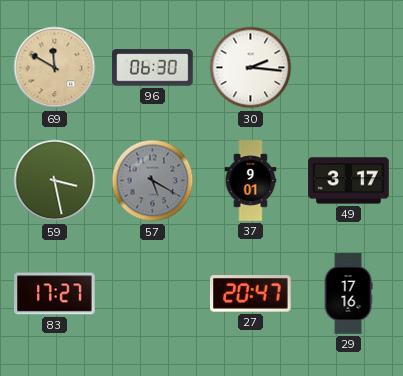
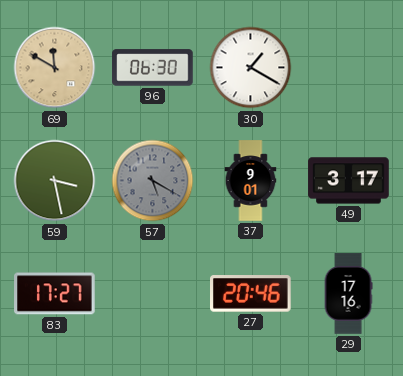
30: 2:16 -> 1:20
27: 20:47 -> 20:46
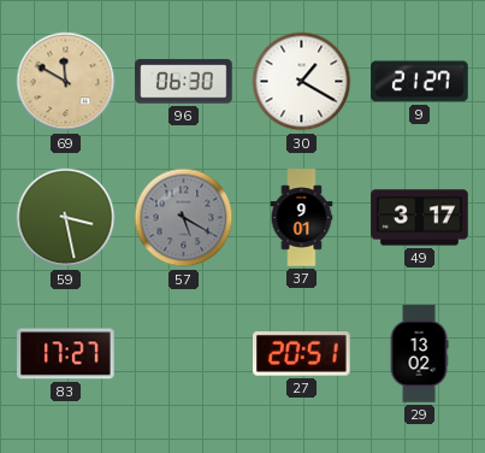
9: none -> 21:27
27: 20:46 -> 20:51
29: 17:16 -> 13:02
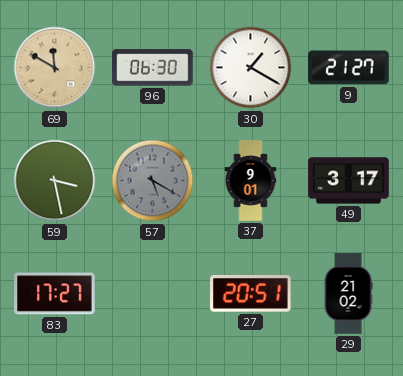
29: 13:02 -> 21:02
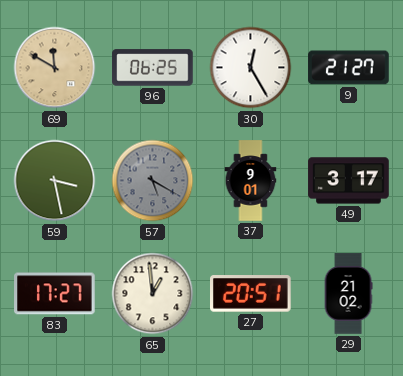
96: 06:30 -> 06:25
30: 1:20 -> 12:25
65: none -> 12:59
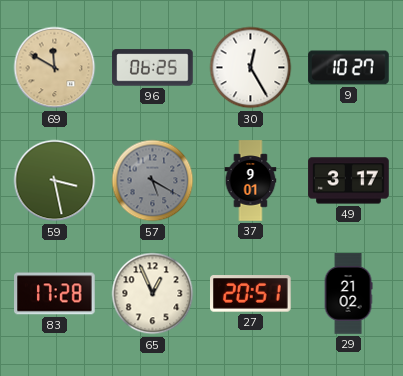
9: 21:27 -> 10:27
83: 17:27 -> 17:28
65: 12:59 -> 12:56
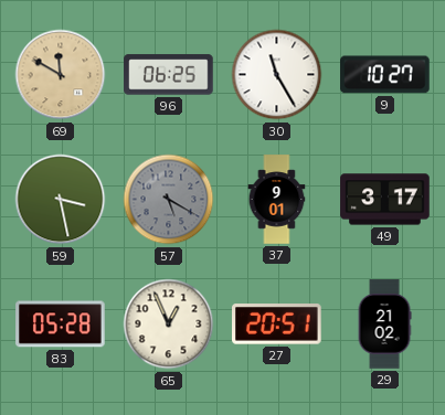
30: 12:25 -> 11:25
83: 17:28 -> 05:28
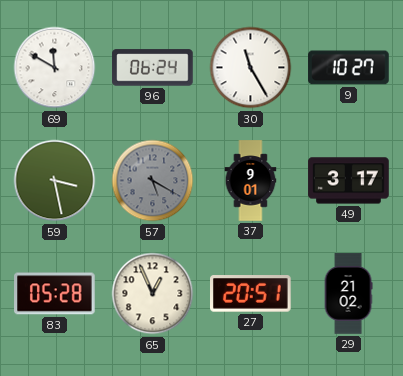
69 dial: champagne -> white
96: 06:25 -> 06:24
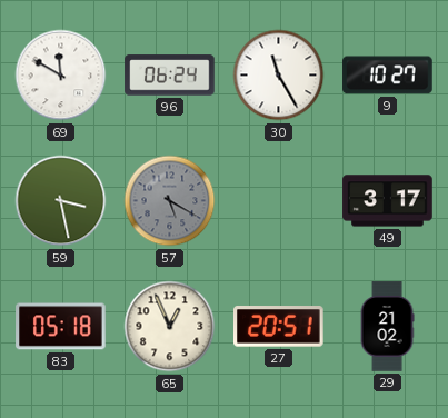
37: 9:01 -> none
83: 05:28 -> 05:18
